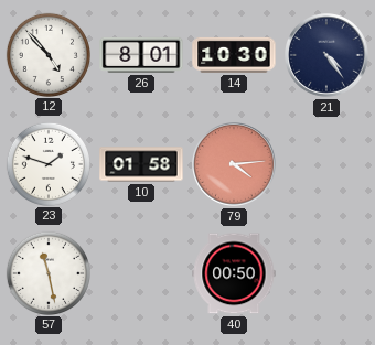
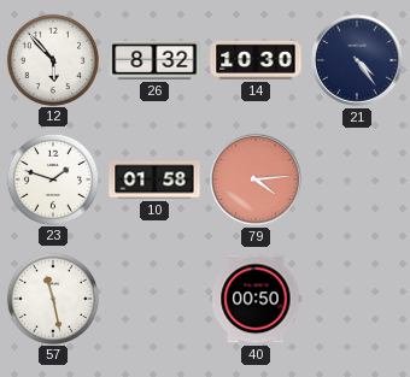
12: 4:53 -> 5:53
26: 8:01 -> 8:32
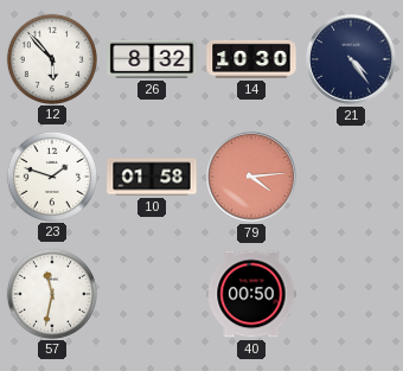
57: 11:28 -> 11:32
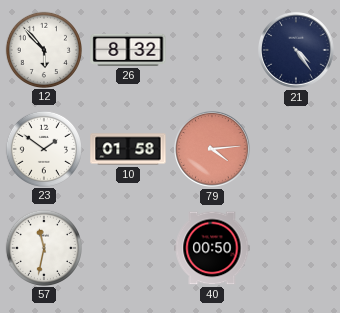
14: 10:30 -> none
23: 1:48 -> 1:51
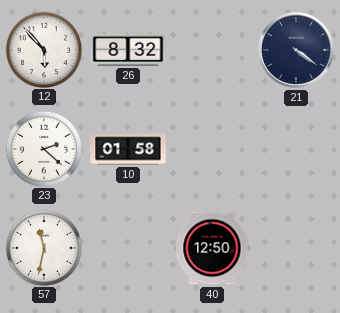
21: 4:24 -> 4:21
23: 1:51 -> 2:22
79: 4:14 -> none
40: 00:50 -> 12:50
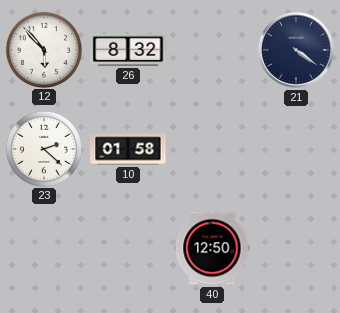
57: 11:32 -> none
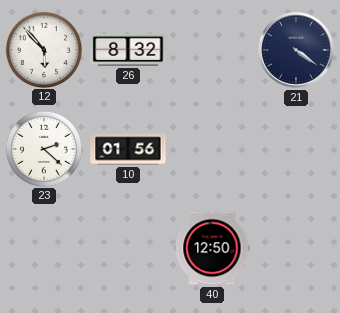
10: 01:58 -> 01:56
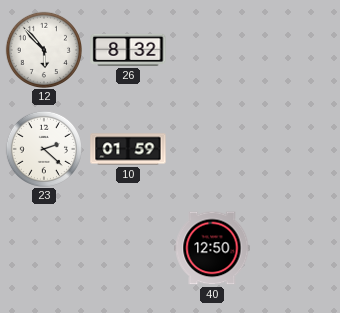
21: 4:21 -> none
10: 01:56 -> 01:59
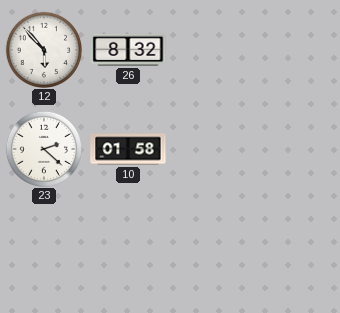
10: 01:59 -> 01:58
40: 12:50 -> none
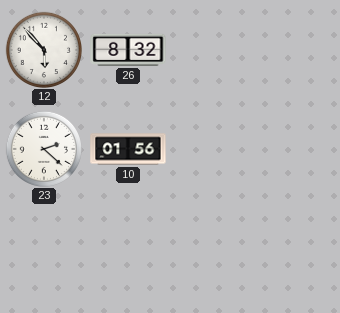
10: 01:58 -> 01:56
